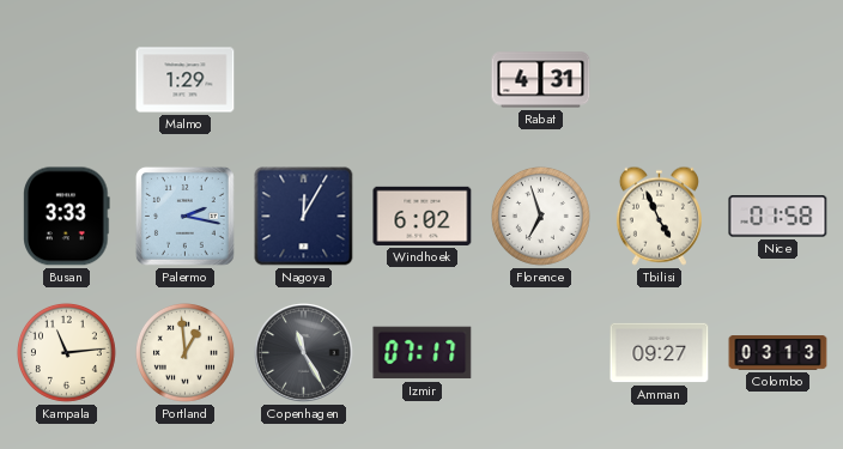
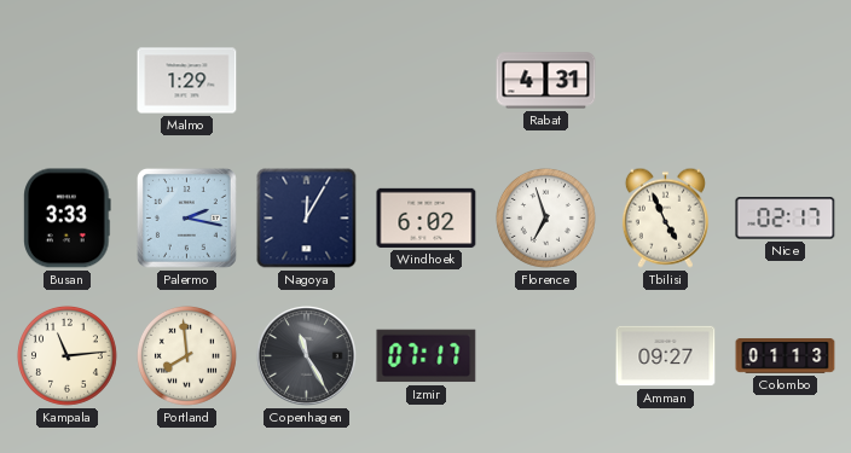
Nice: 01:58 -> 02:17
Portland: 12:59 -> 7:59
Colombo: 03:13 -> 01:13
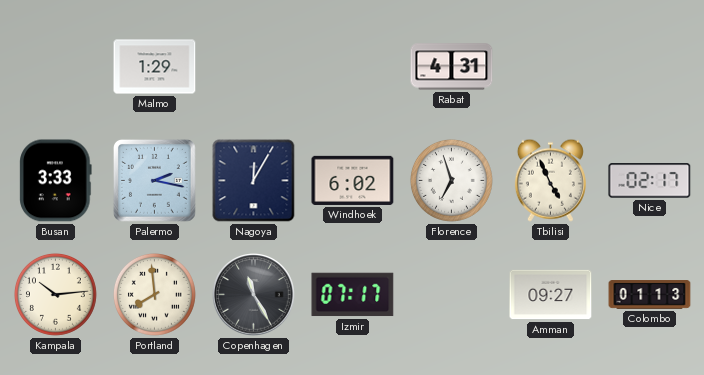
Kampala: 11:14 -> 10:14
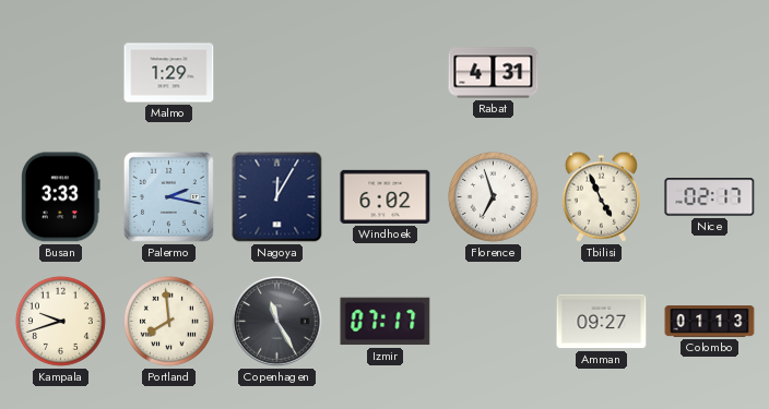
Kampala: 10:14 -> 9:42
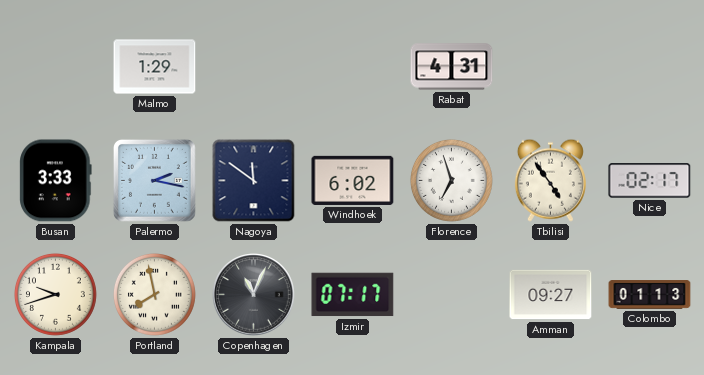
Nagoya: 12:05 -> 11:51
Tbilisi: 4:56 -> 4:54
Portland: 7:59 -> 7:58
Copenhagen: 11:25 -> 11:04
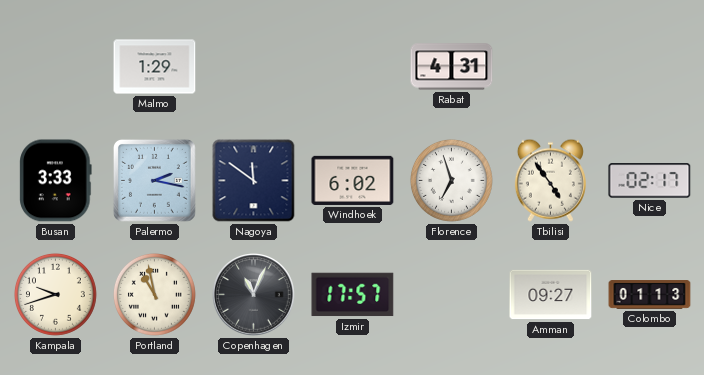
Portland: 7:58 -> 10:58
Izmir: 07:17 -> 17:57
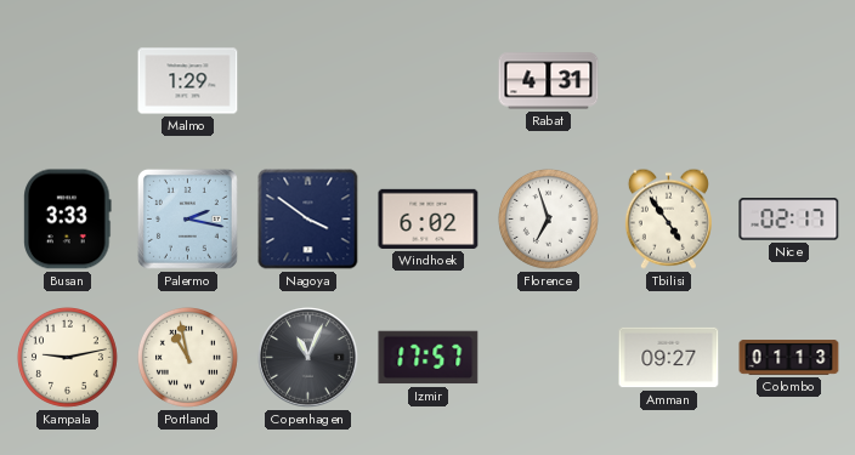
Nagoya: 11:51 -> 3:51
Kampala: 9:42 -> 9:13
